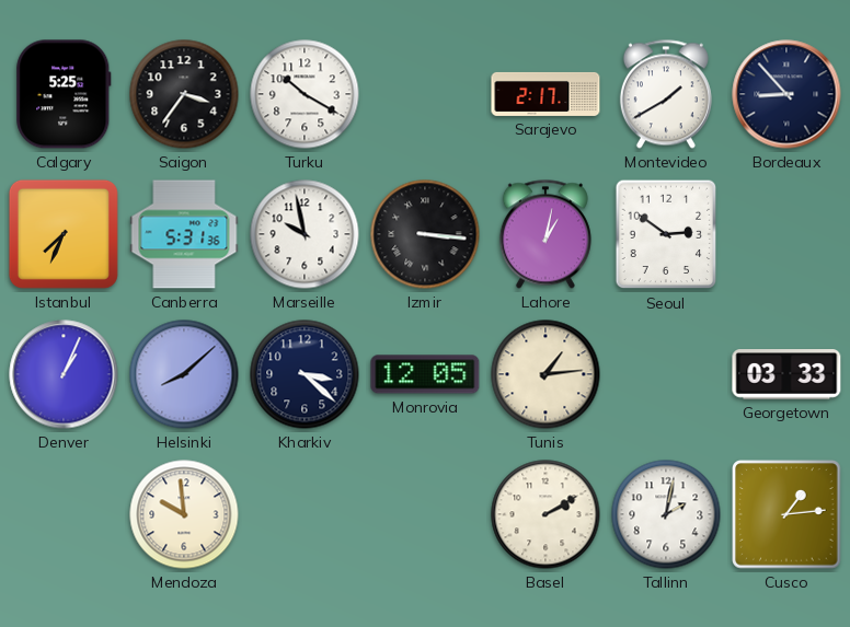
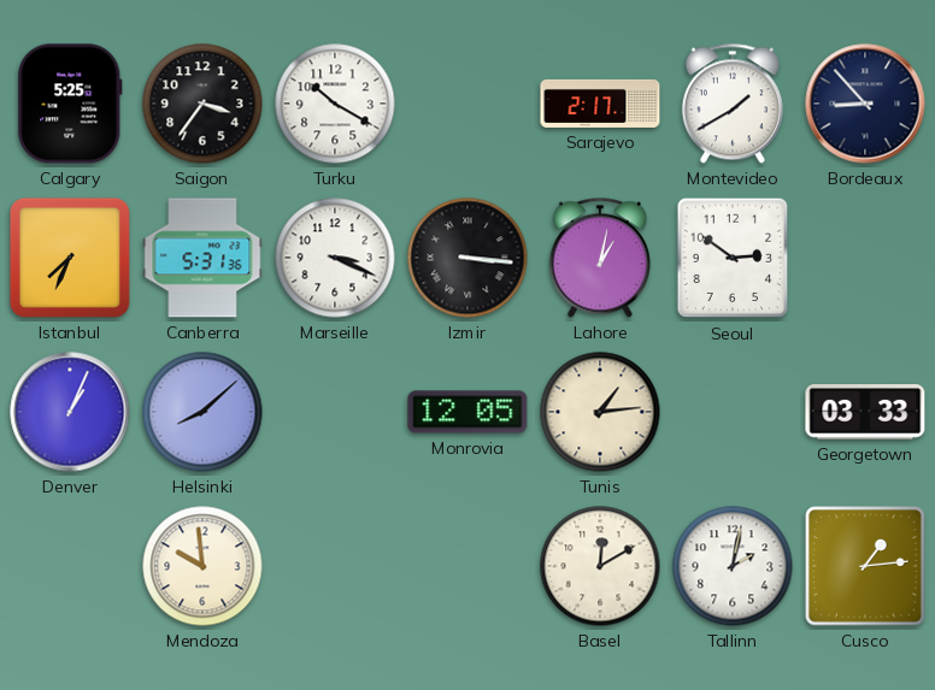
Marseille: 9:58 -> 3:19
Kharkiv: 3:22 -> none
Basel: 2:10 -> 12:10
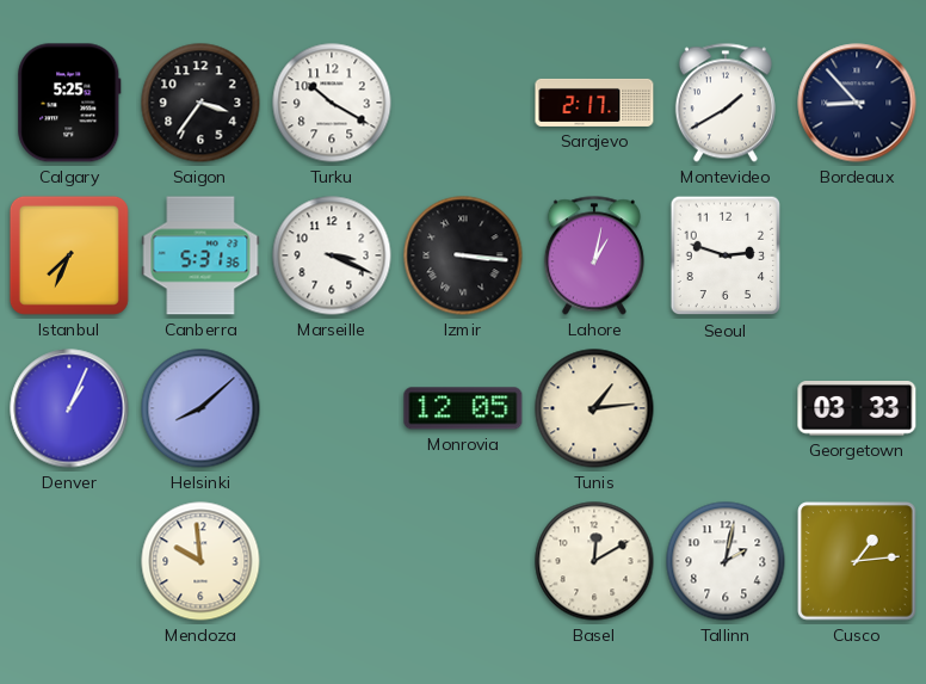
Seoul: 2:51 -> 2:48
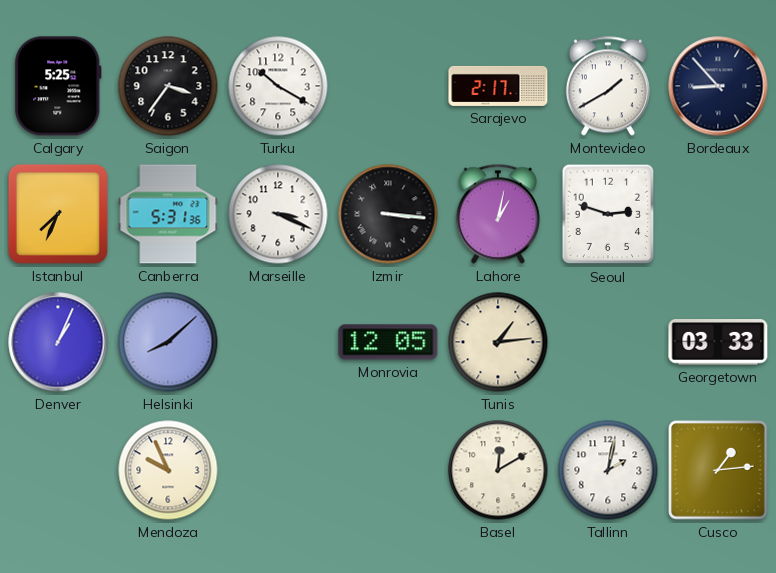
Mendoza: 9:59 -> 9:56
